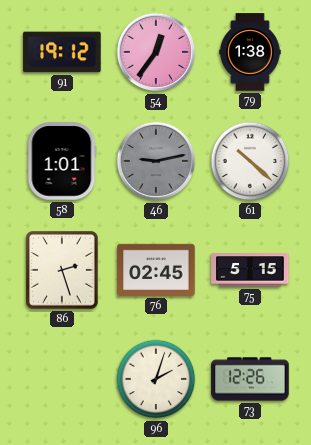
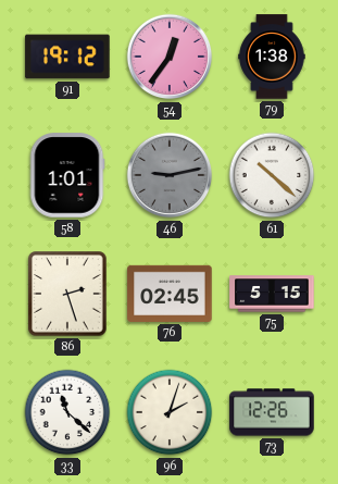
33: none -> 11:22
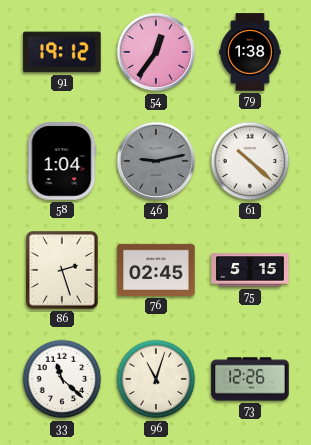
58: 1:01 -> 1:04
96: 2:03 -> 11:03
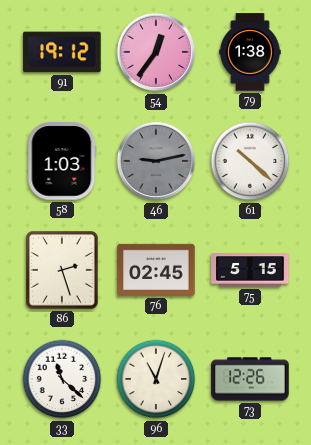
58: 1:04 -> 1:03
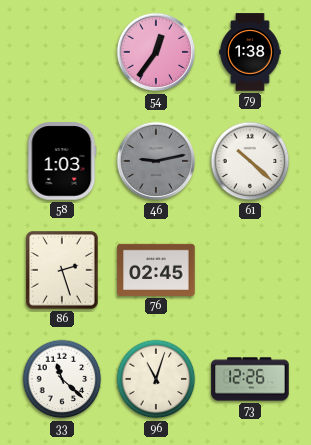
91: 19:12 -> none
75: 5:15 -> none
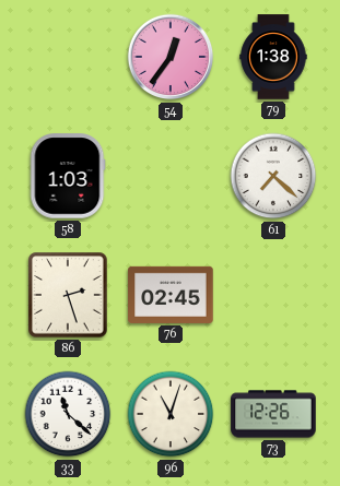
46: 9:13 -> none
61: 10:22 -> 7:22
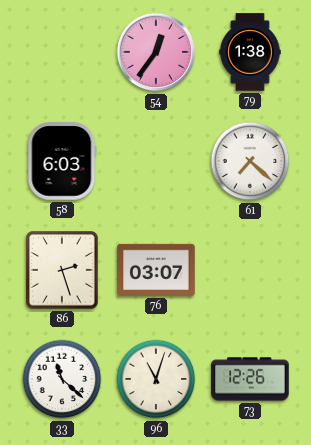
58: 1:03 -> 6:03
76: 02:45 -> 03:07
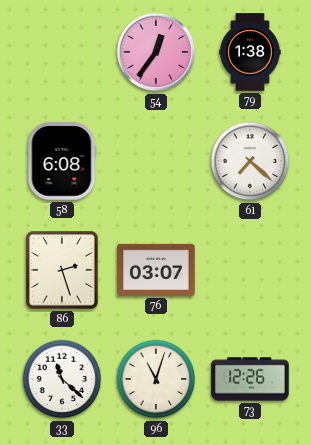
58: 6:03 -> 6:08
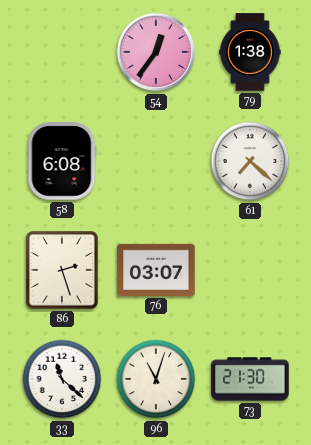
73: 12:26 -> 21:30
